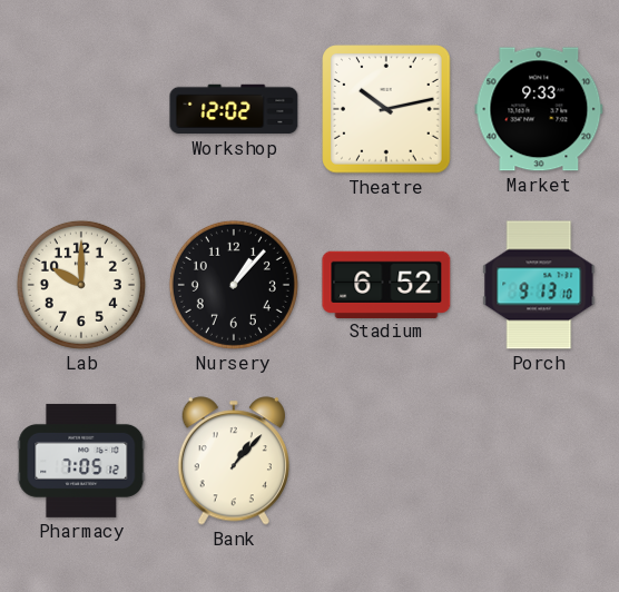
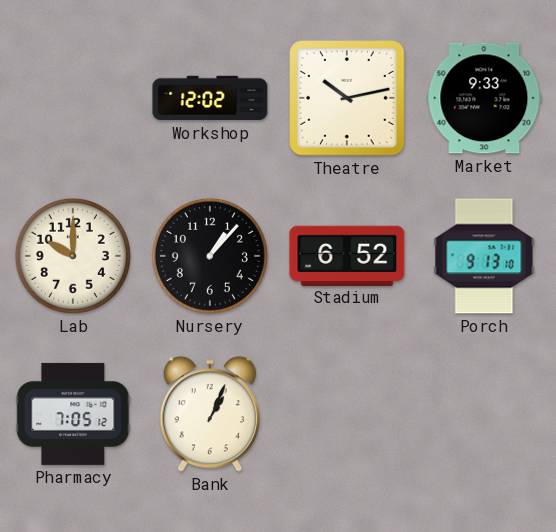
Bank: 1:07 -> 1:04
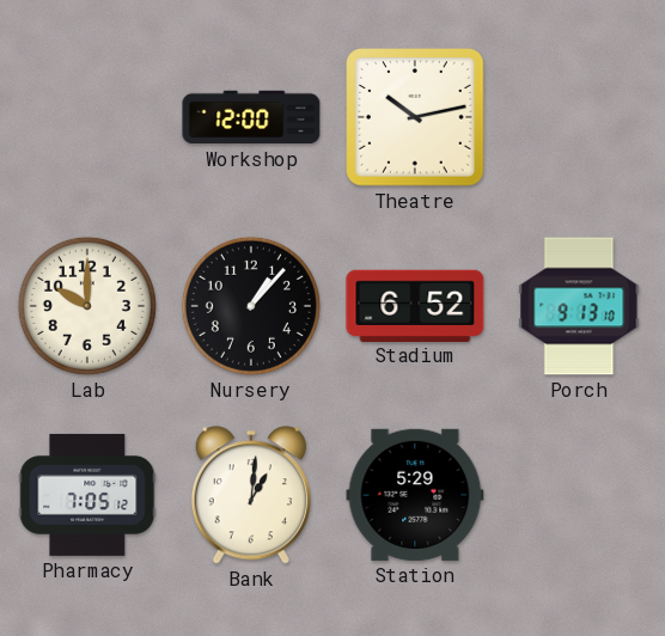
Workshop: 12:02 -> 12:00
Market: 9:33 -> none
Bank: 1:04 -> 1:01
Station: none -> 5:29
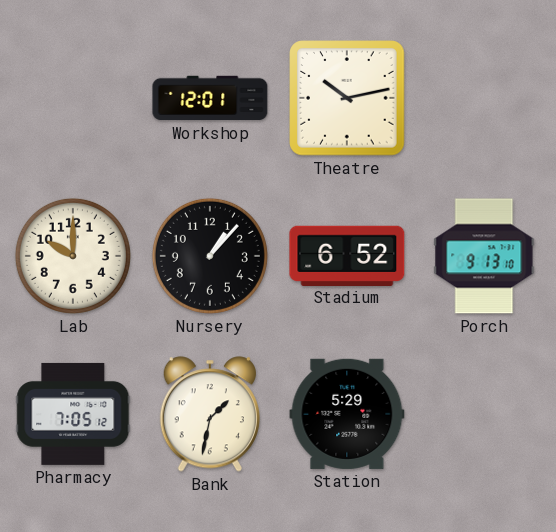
Workshop: 12:00 -> 12:01
Bank: 1:01 -> 1:32
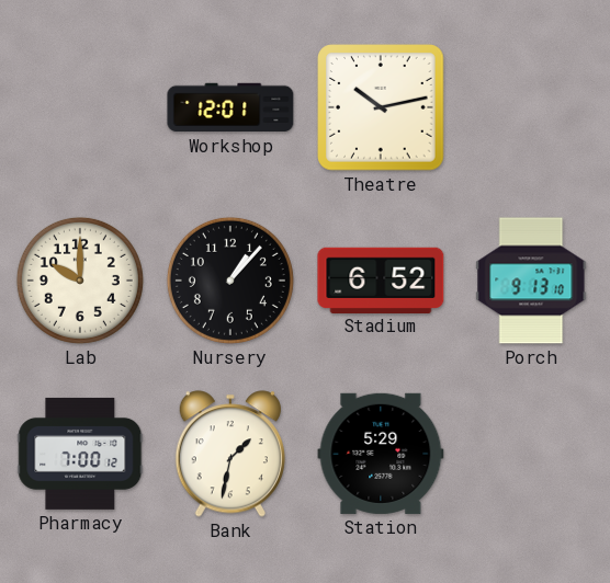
Pharmacy: 7:05 -> 7:00
